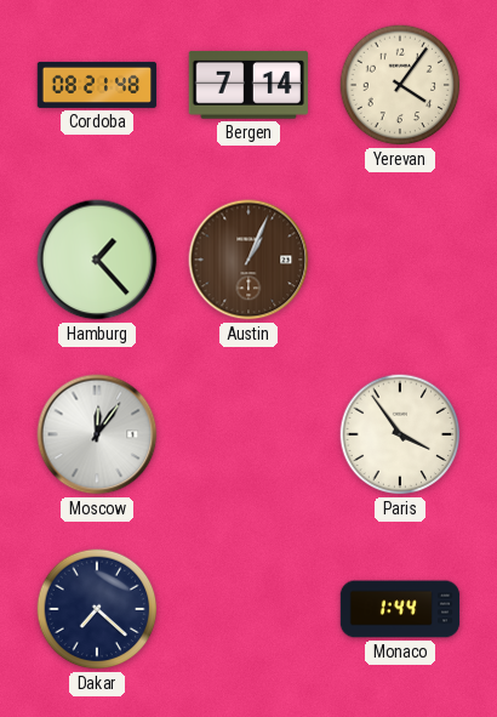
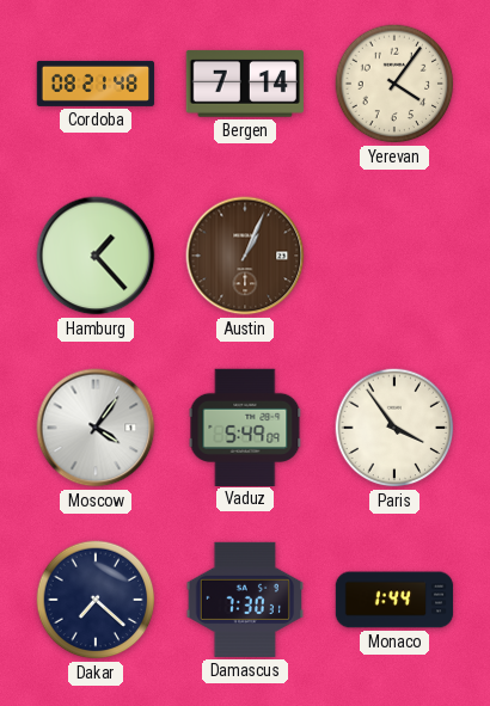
Moscow: 12:06 -> 4:06
Vaduz: none -> 5:49
Damascus: none -> 7:30
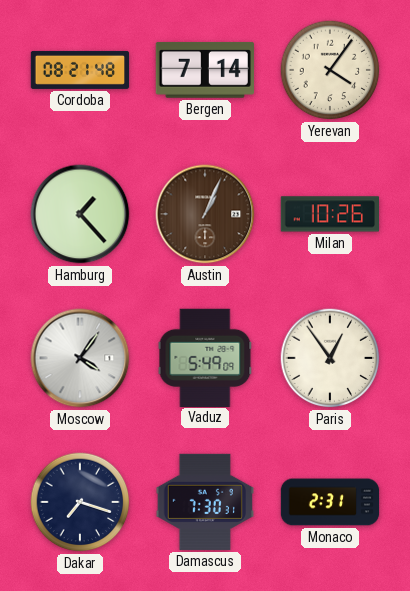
Milan: none -> 10:26
Paris: 3:54 -> 12:54
Dakar: 7:22 -> 7:18
Monaco: 1:44 -> 2:31
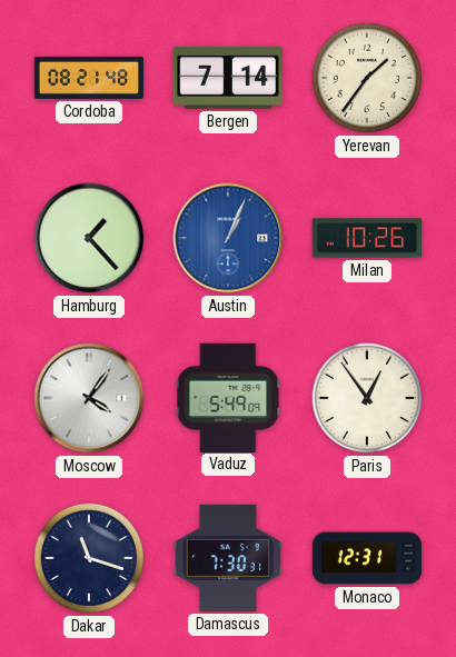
Yerevan: 4:06 -> 1:36
Austin dial: brown -> blue
Dakar: 7:18 -> 11:18
Monaco: 2:31 -> 12:31
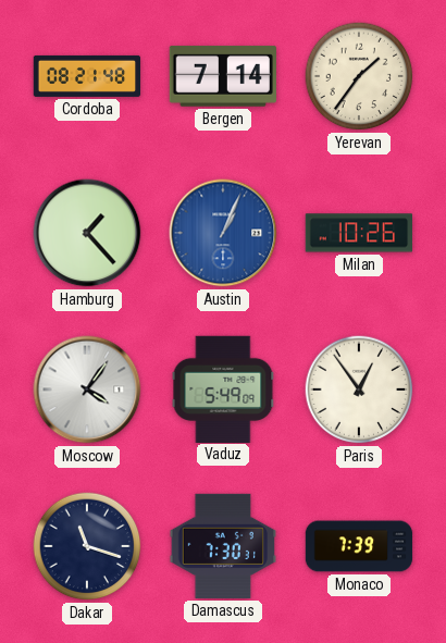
Monaco: 12:31 -> 7:39
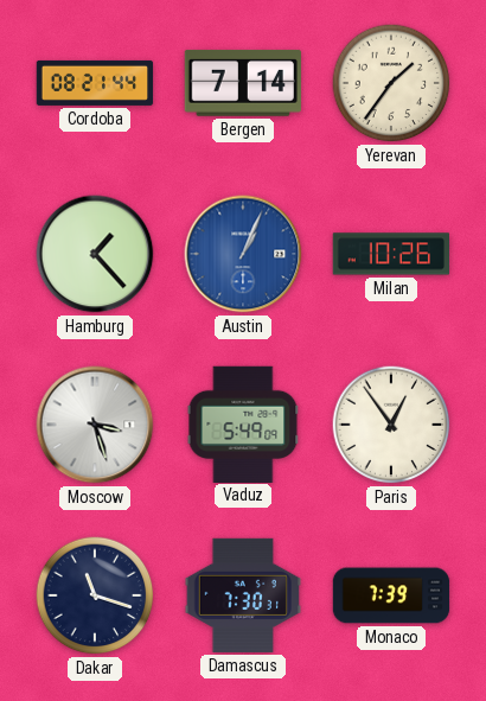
Cordoba: 08:21:48 -> 08:21:44
Moscow: 4:06 -> 3:27
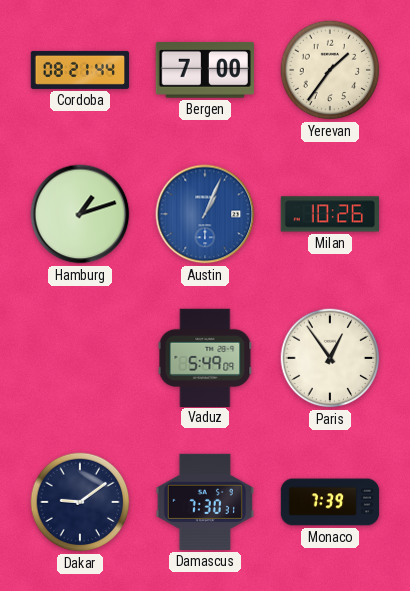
Bergen: 7:14 -> 7:00
Hamburg: 1:23 -> 1:12
Moscow: 3:27 -> none
Dakar: 11:18 -> 9:09
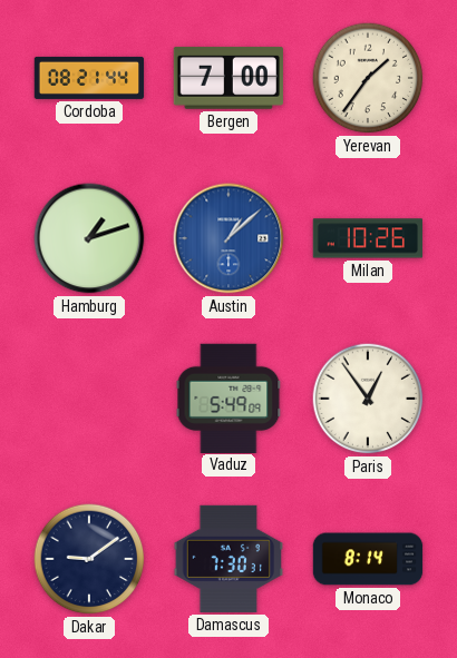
Austin: 1:04 -> 1:08
Monaco: 7:39 -> 8:14
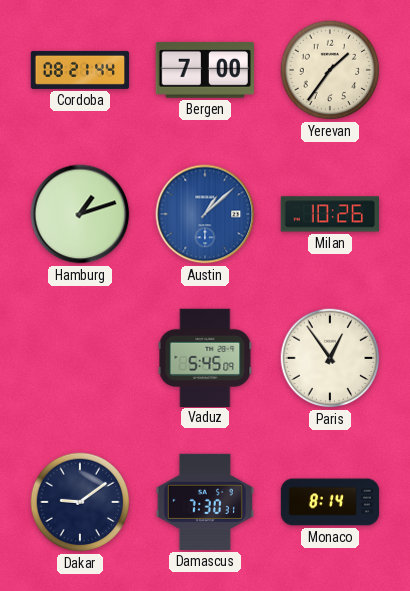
Vaduz: 5:49 -> 5:45
